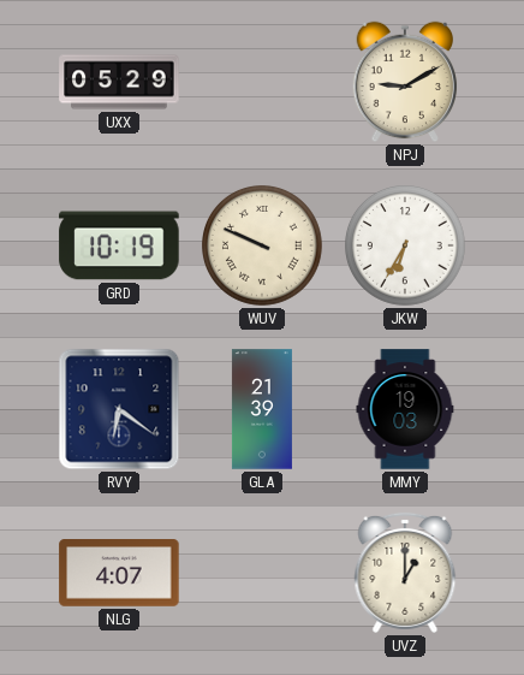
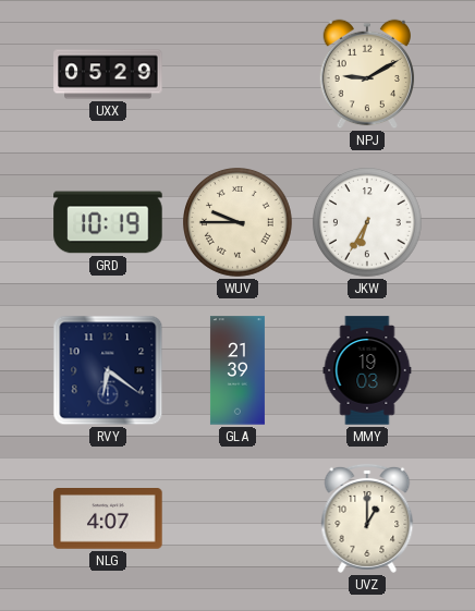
WUV: 9:49 -> 9:45
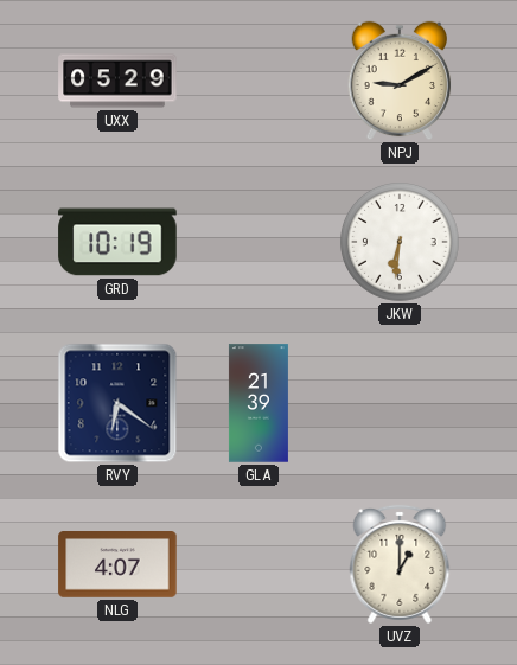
WUV: 9:45 -> none
JKW: 6:35 -> 6:31
MMY: 19:03 -> none
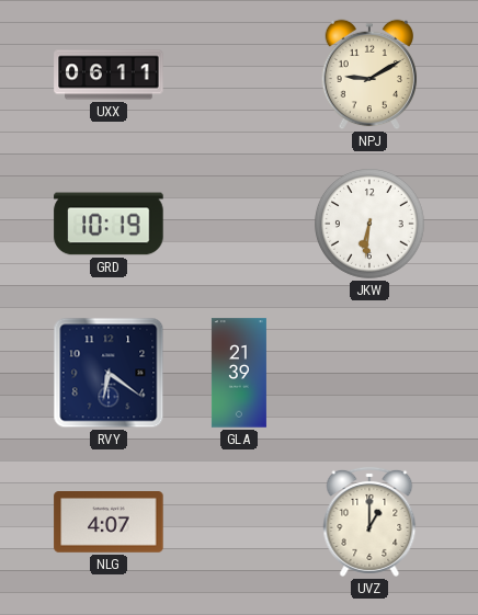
UXX: 05:29 -> 06:11
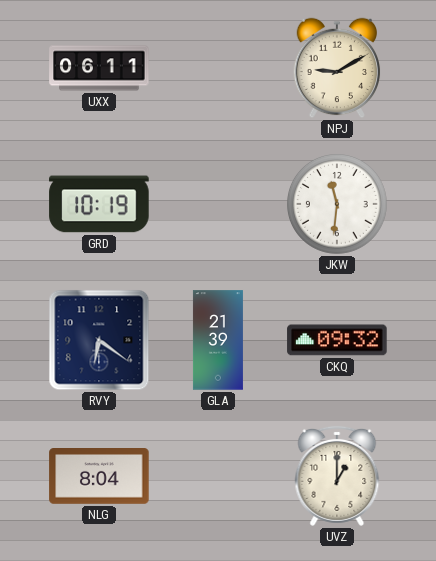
JKW: 6:31 -> 11:31
CKQ: none -> 09:32
NLG: 4:07 -> 8:04
